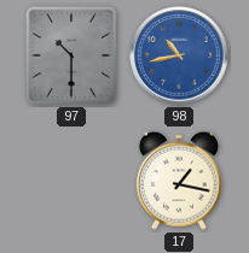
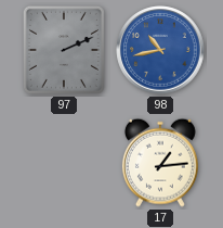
97: 10:30 -> 2:11
17: 1:17 -> 1:14
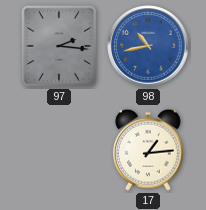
97: 2:11 -> 2:16
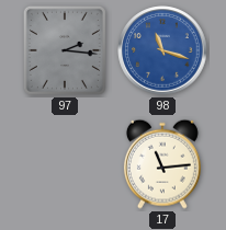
98: 10:43 -> 11:18
17: 1:14 -> 11:14
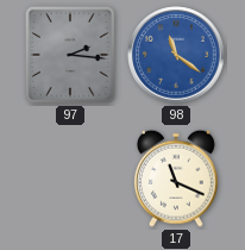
98: 11:18 -> 11:21
17: 11:14 -> 11:19
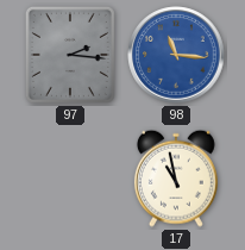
98: 11:21 -> 11:16
17: 11:19 -> 10:58
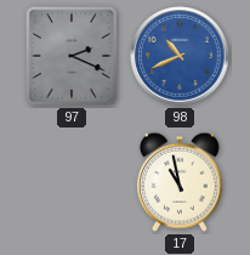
97: 2:16 -> 2:19
98: 11:16 -> 10:41
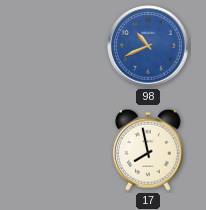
97: 2:19 -> none
17: 10:58 -> 7:58
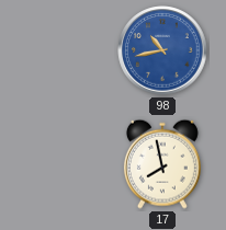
98: 10:41 -> 10:43
